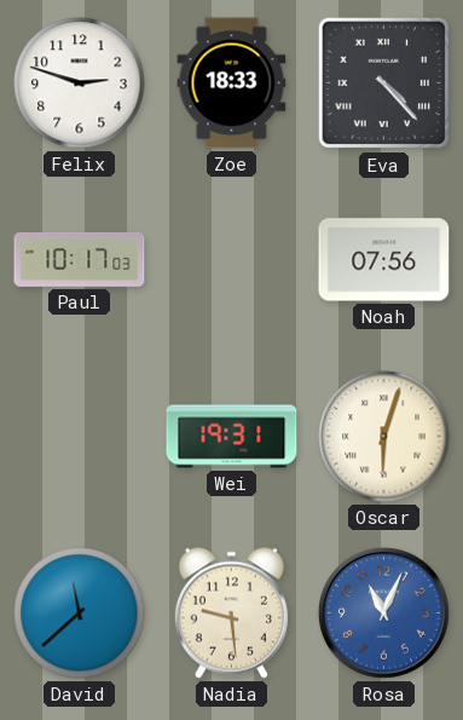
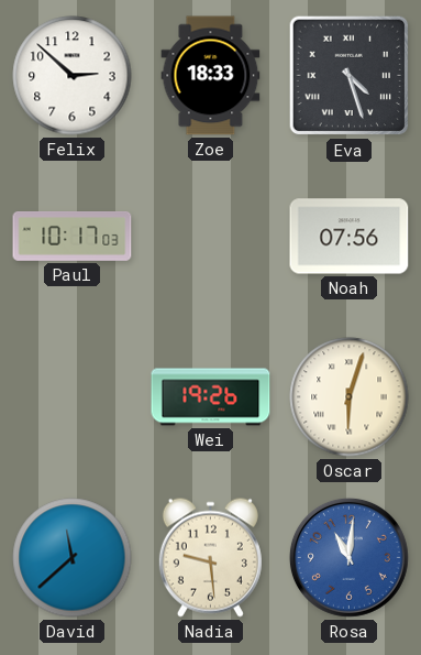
Felix: 2:48 -> 2:52
Eva: 4:23 -> 4:27
Wei: 19:31 -> 19:26
Rosa: 11:04 -> 11:01
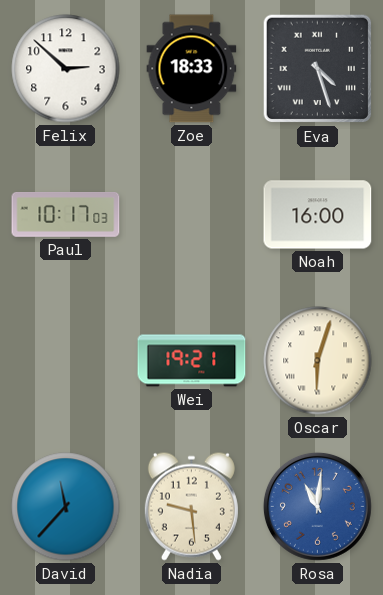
Noah: 07:56 -> 16:00
Wei: 19:26 -> 19:21
David: 11:38 -> 11:37
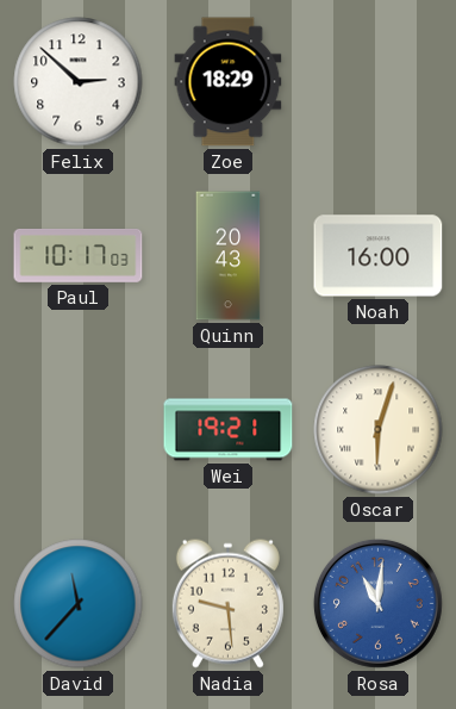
Zoe: 18:33 -> 18:29
Eva: 4:27 -> none
Quinn: none -> 20:43
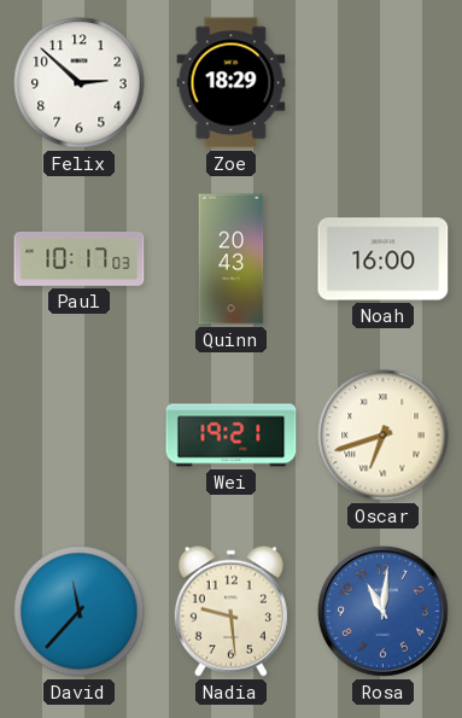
Oscar: 6:03 -> 6:42
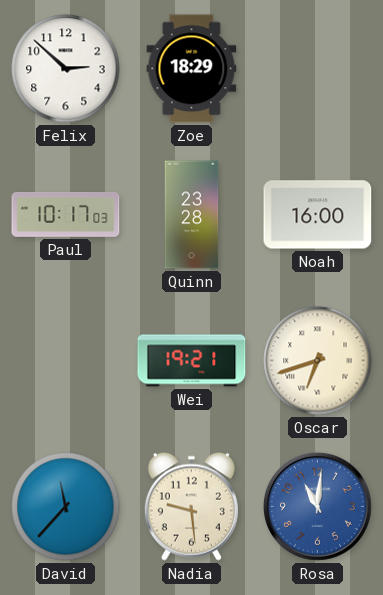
Quinn: 20:43 -> 23:28
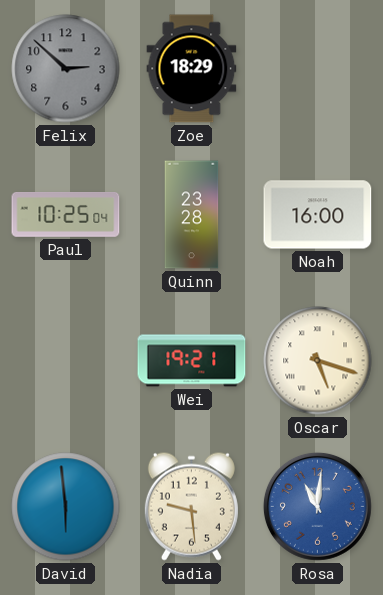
Felix dial: white -> grey
Paul: 10:17 -> 10:25
Oscar: 6:42 -> 5:18
David: 11:37 -> 5:59
